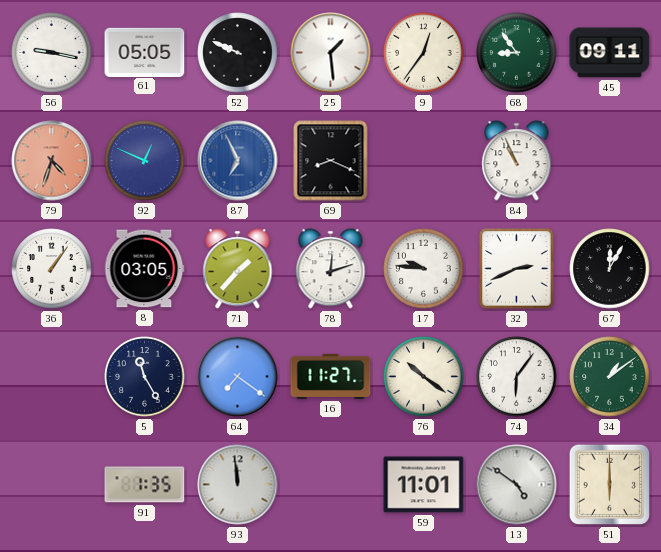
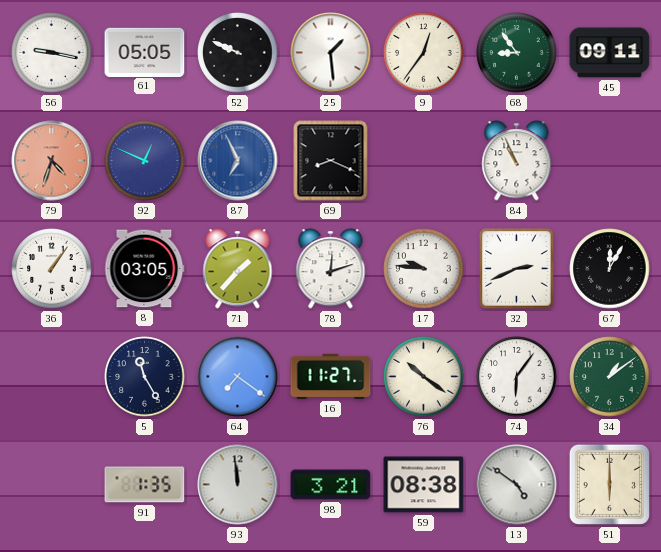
98: none -> 3:21
59: 11:01 -> 08:38
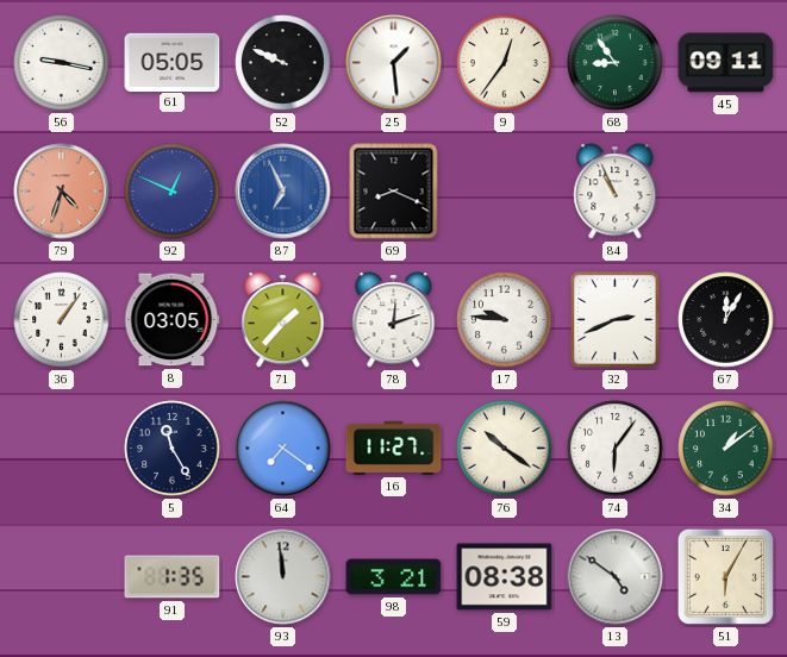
51: 6:00 -> 6:05
